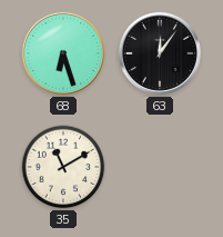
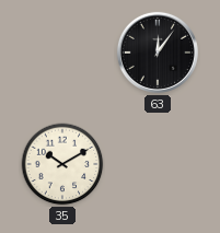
68: 6:27 -> none
35: 11:10 -> 10:10
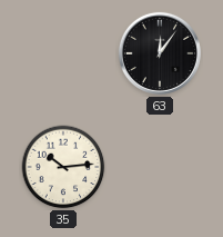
35: 10:10 -> 10:14
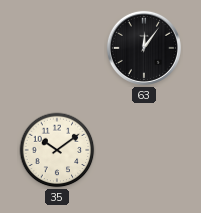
35: 10:14 -> 10:09
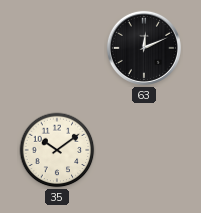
63: 12:06 -> 12:11
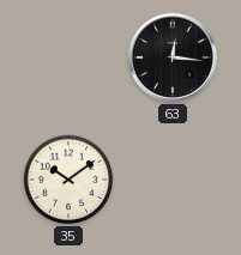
63: 12:11 -> 12:16
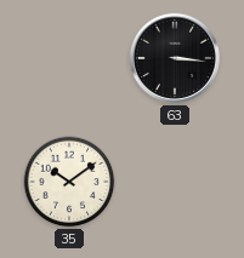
63: 12:16 -> 3:16
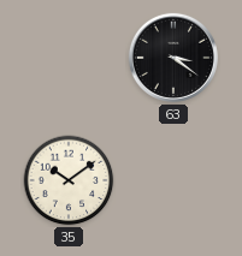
63: 3:16 -> 3:21
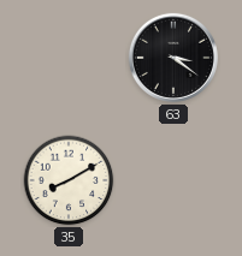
35: 10:09 -> 8:10
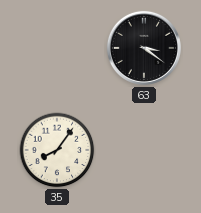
35: 8:10 -> 8:06
